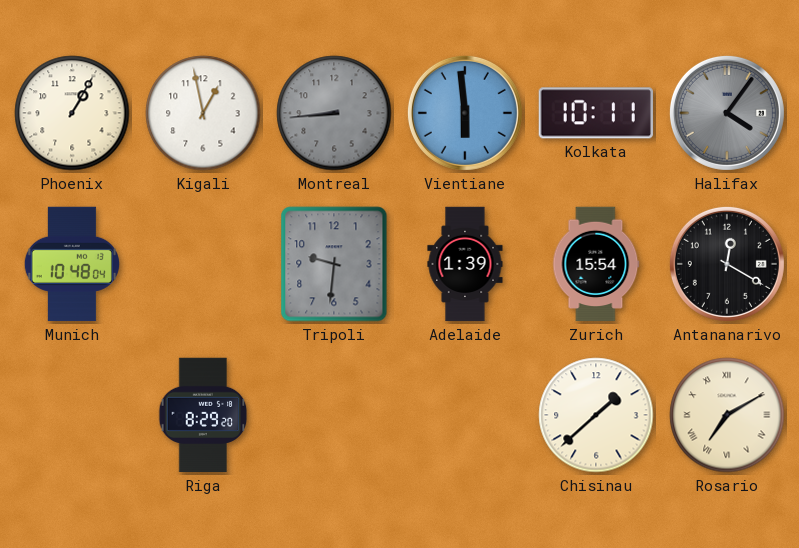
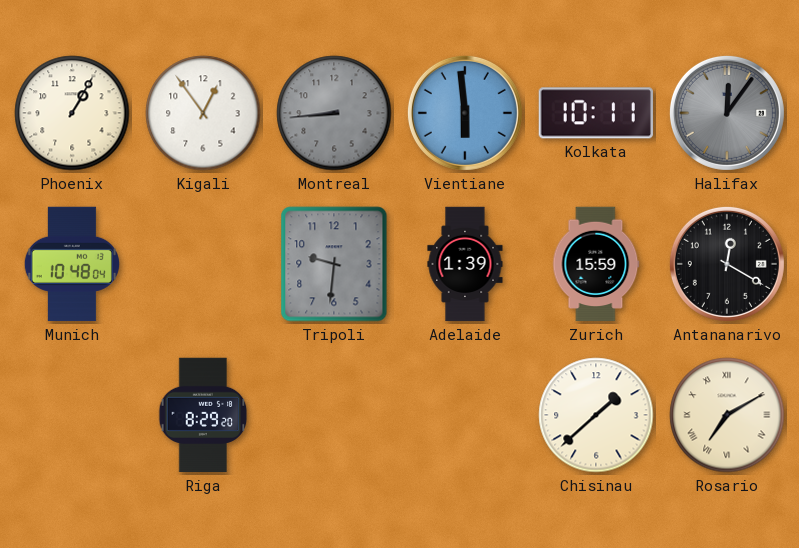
Kigali: 12:58 -> 12:54
Halifax: 4:06 -> 12:06
Zurich: 15:54 -> 15:59
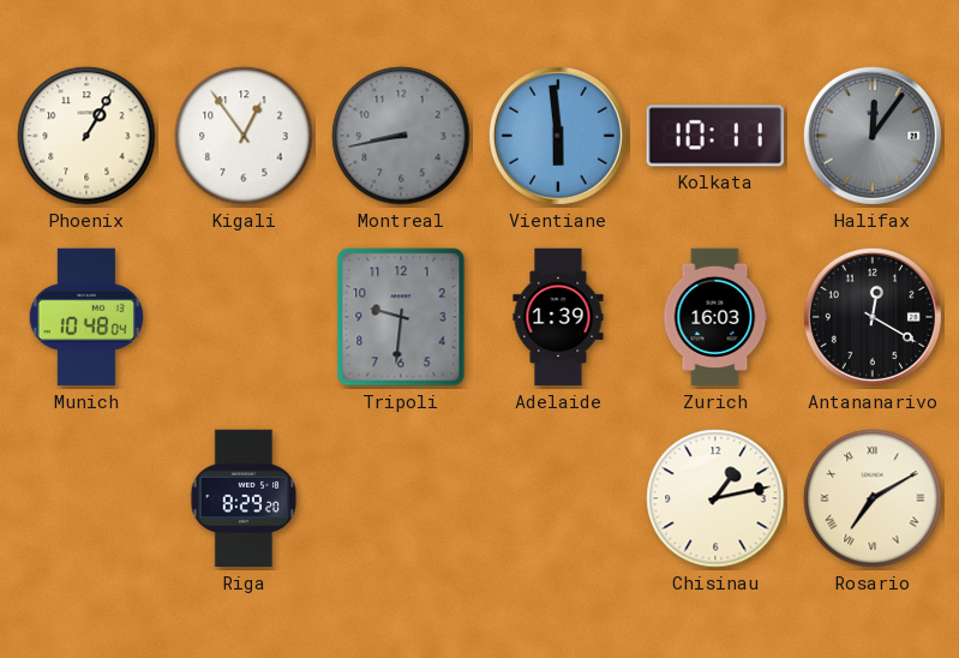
Montreal: 8:44 -> 8:43
Zurich: 15:59 -> 16:03
Chisinau: 1:38 -> 1:13
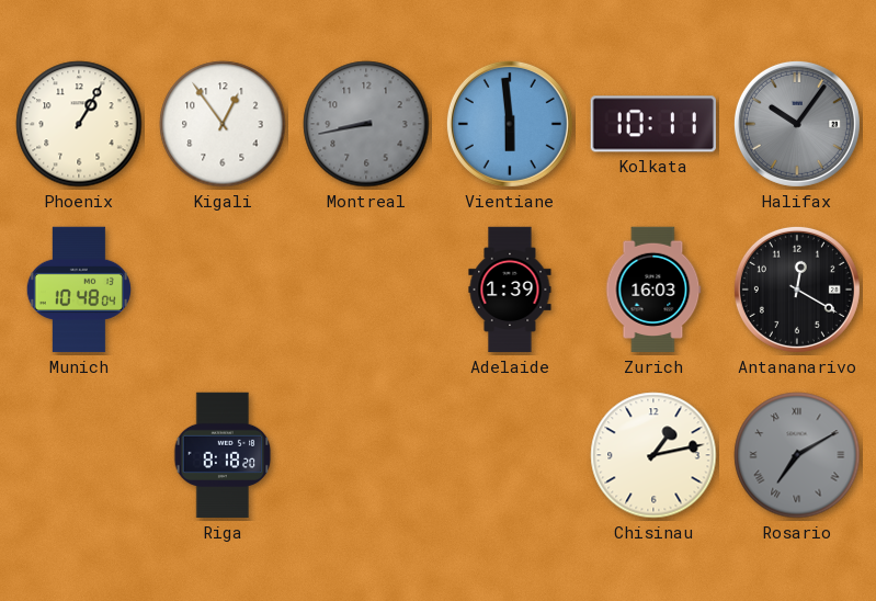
Halifax: 12:06 -> 10:06
Tripoli: 9:31 -> none
Riga: 8:29 -> 8:18
Rosario dial: cream -> grey
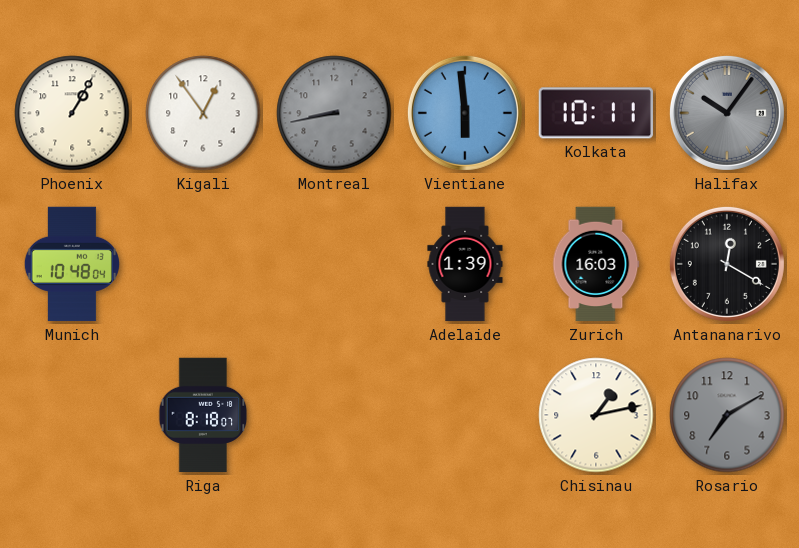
Riga: 8:18:20 -> 8:18:07
Rosario numerals: Roman -> Arabic
